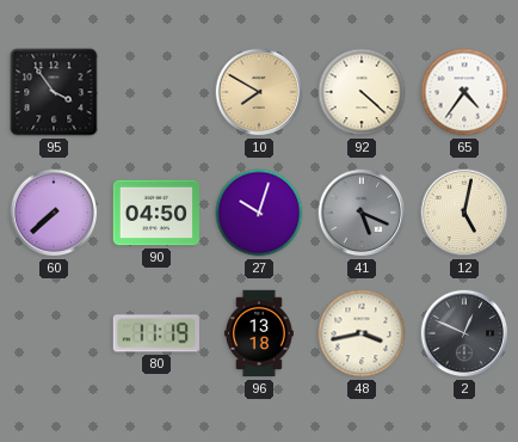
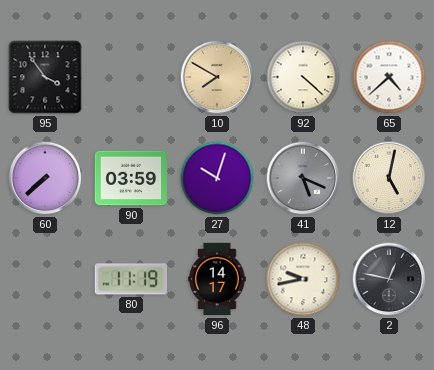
65: 4:36 -> 4:38
90: 04:50 -> 03:59
96: 13:18 -> 14:17
48: 3:43 -> 9:43
2: 12:49 -> 12:47
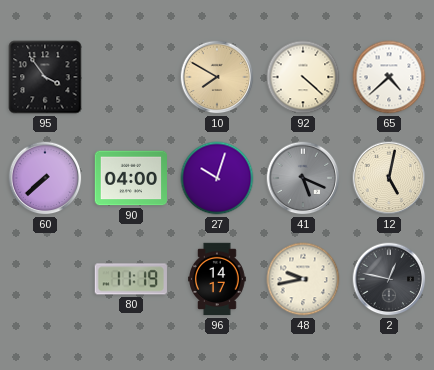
90: 03:59 -> 04:00
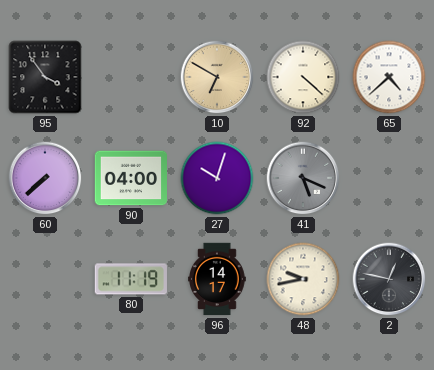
10: 7:50 -> 6:50
12: 5:02 -> none
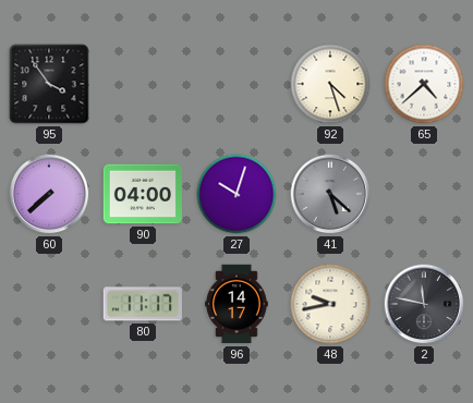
10: 6:50 -> none
92: 4:22 -> 4:27
41: 5:19 -> 5:22
80: 11:19 -> 11:17
2: 12:47 -> 11:47
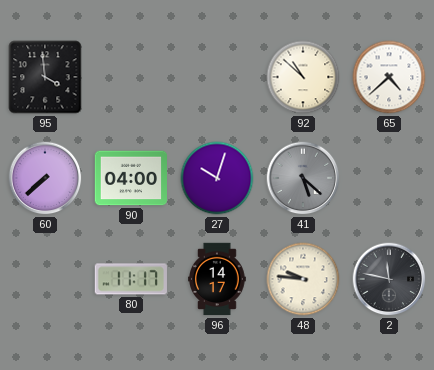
95: 3:54 -> 3:59
92: 4:27 -> 10:52
48: 9:43 -> 9:46
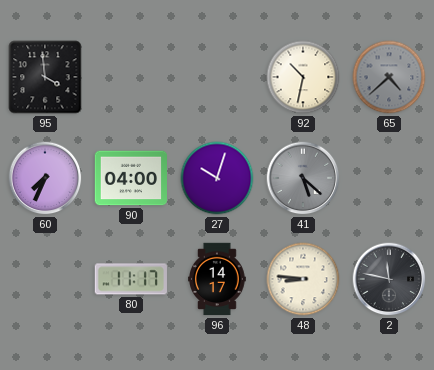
92: 10:52 -> 10:32
65 dial: white -> grey
60: 7:38 -> 7:34
48: 9:46 -> 8:46
